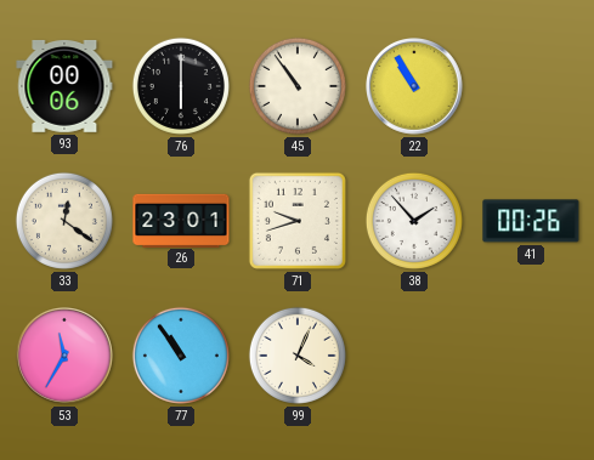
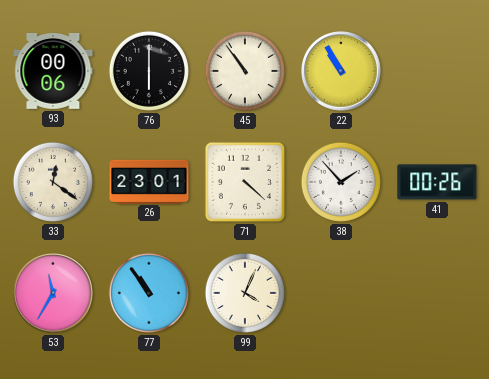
71: 9:42 -> 4:22
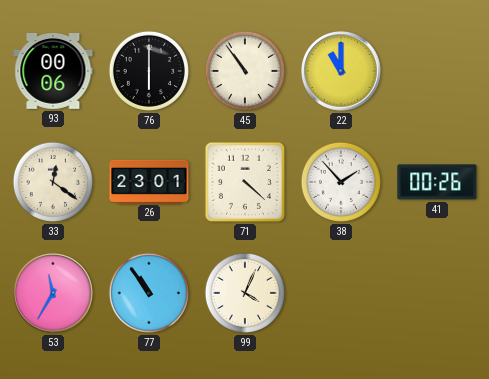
22: 10:55 -> 11:00
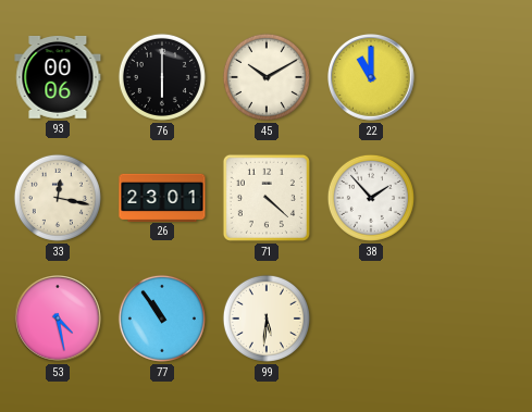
45: 10:54 -> 10:10
33: 12:21 -> 12:17
41: 00:26 -> none
53: 11:35 -> 4:28
99: 4:04 -> 5:31
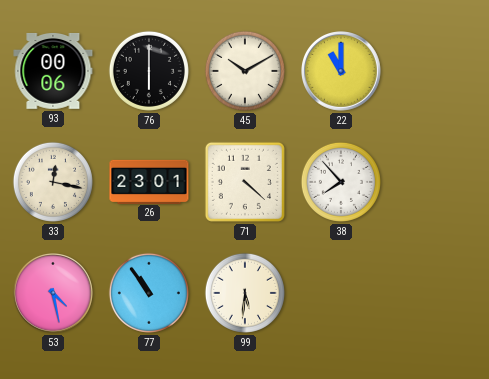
38: 1:53 -> 7:53
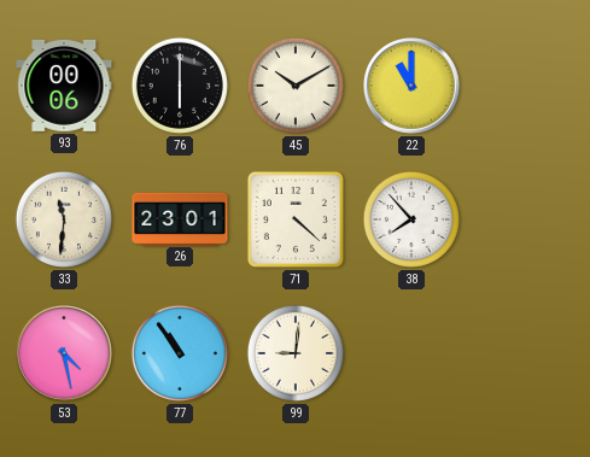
33: 12:17 -> 11:31
99: 5:31 -> 9:01
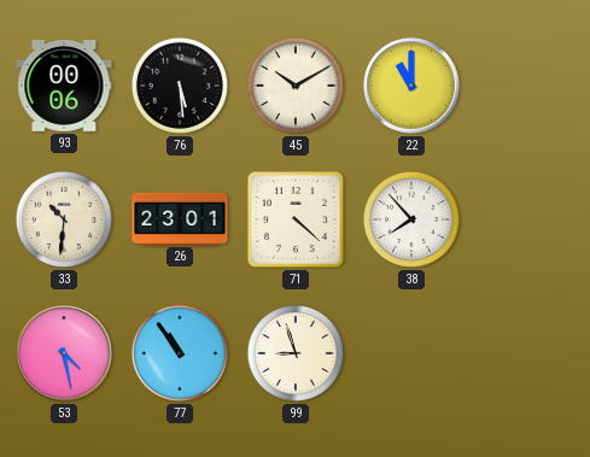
76: 6:00 -> 5:29
33: 11:31 -> 10:31
99: 9:01 -> 8:57
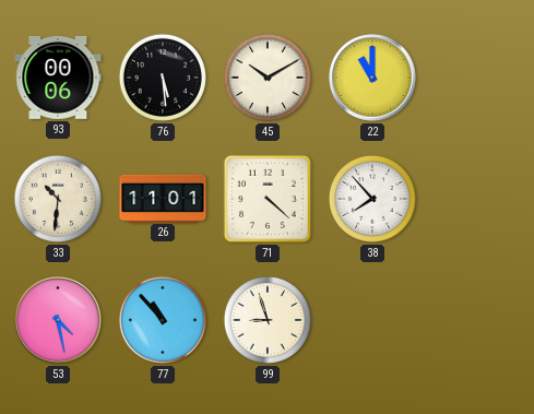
26: 23:01 -> 11:01
77: 10:54 -> 10:53
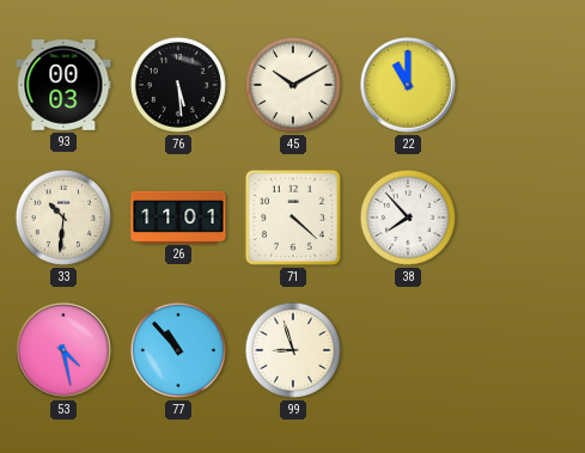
93: 00:06 -> 00:03
